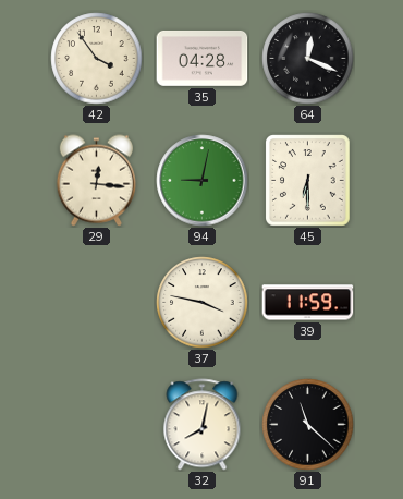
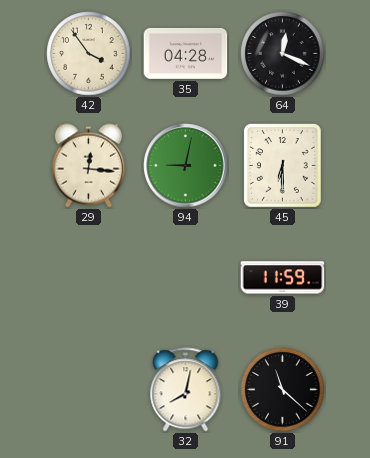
37: 3:47 -> none
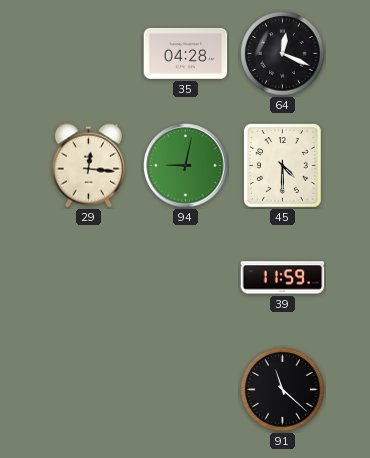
42: 3:54 -> none
45: 6:30 -> 4:30
32: 8:02 -> none
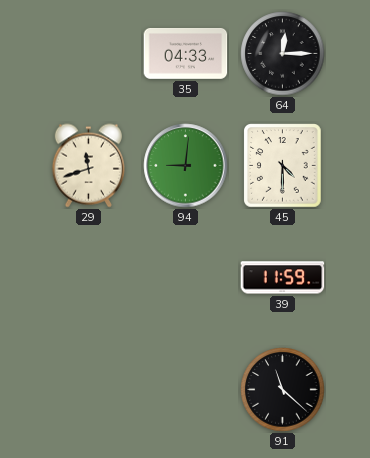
35: 04:28 -> 04:33
64: 12:19 -> 12:15
29: 12:16 -> 11:42
94: 9:02 -> 9:01
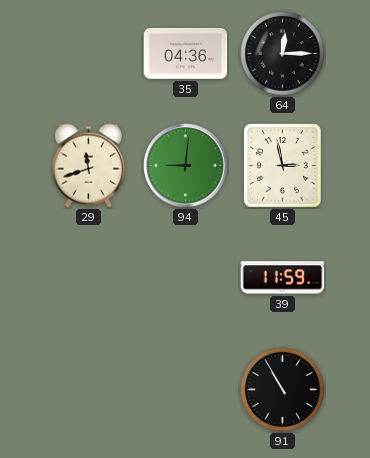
35: 04:33 -> 04:36
45: 4:30 -> 2:58
91: 11:22 -> 10:55
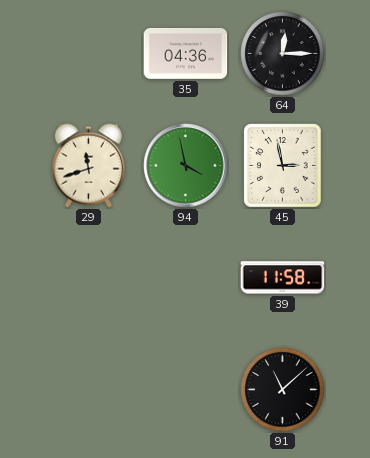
94: 9:01 -> 3:58
39: 11:59 -> 11:58
91: 10:55 -> 11:08
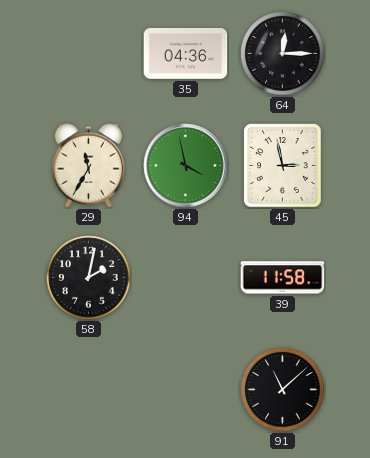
29: 11:42 -> 11:35
58: none -> 2:02
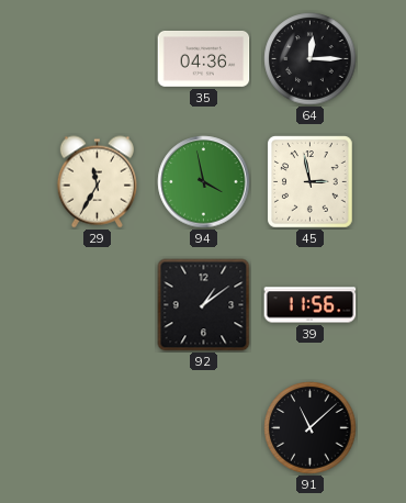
58: 2:02 -> none
92: none -> 1:09
39: 11:58 -> 11:56
